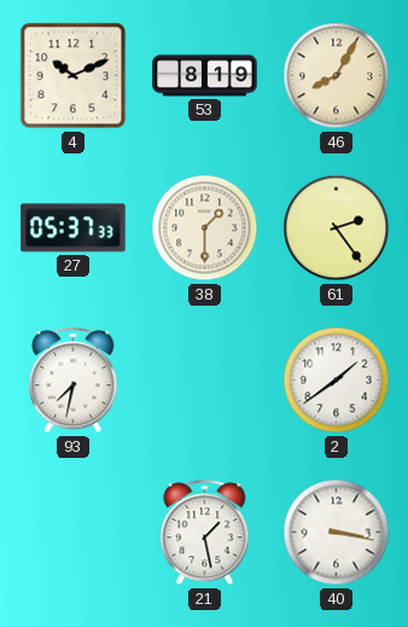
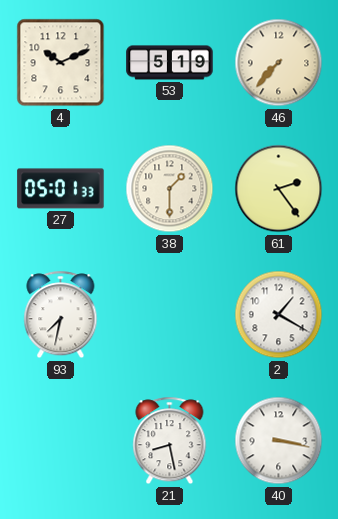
53: 8:19 -> 5:19
46: 8:05 -> 7:37
27: 05:37 -> 05:01
2: 1:39 -> 1:20
21: 1:28 -> 8:28
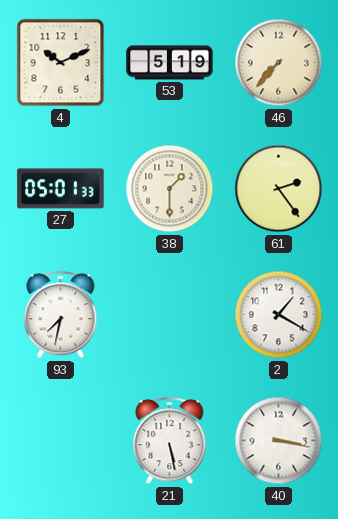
21: 8:28 -> 5:28
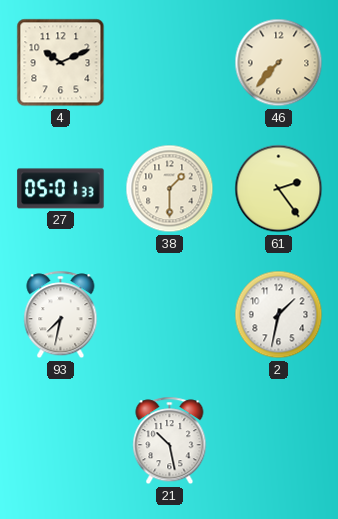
53: 5:19 -> none
2: 1:20 -> 1:32
21: 5:28 -> 10:28
40: 3:17 -> none
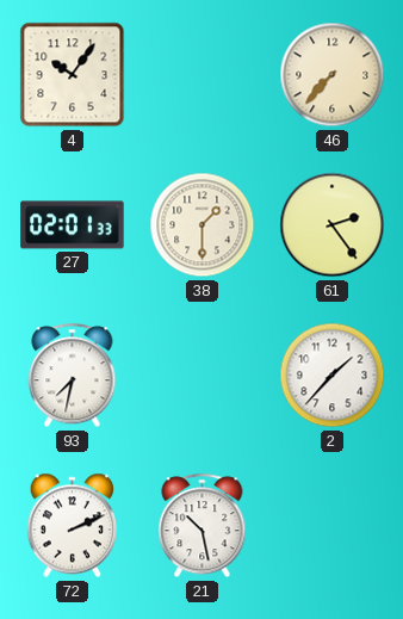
4: 10:11 -> 10:06
27: 05:01 -> 02:01
2: 1:32 -> 1:37
72: none -> 2:11
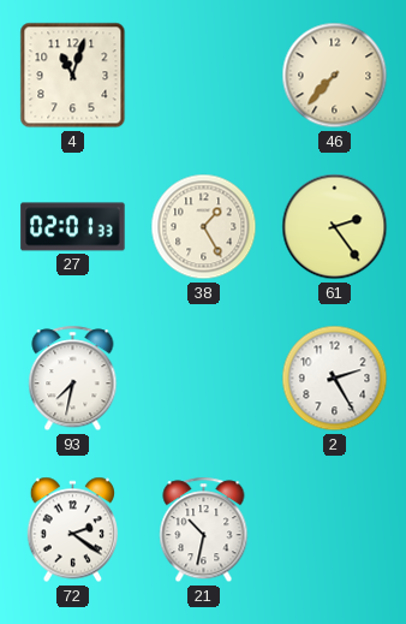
4: 10:06 -> 11:03
38: 1:30 -> 1:25
2: 1:37 -> 2:25
72: 2:11 -> 2:21
21: 10:28 -> 10:32
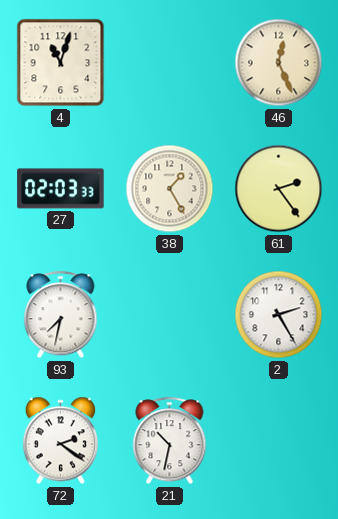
46: 7:37 -> 12:26
27: 02:01 -> 02:03
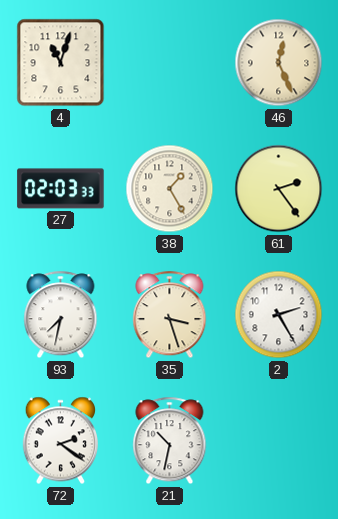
35: none -> 3:27
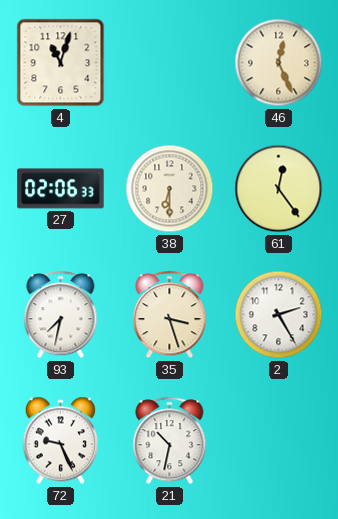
27: 02:03 -> 02:06
38: 1:25 -> 6:30
61: 2:24 -> 12:24
72: 2:21 -> 9:26
